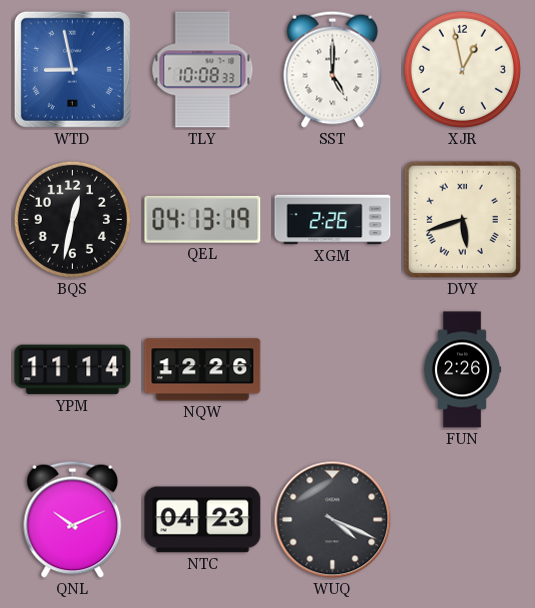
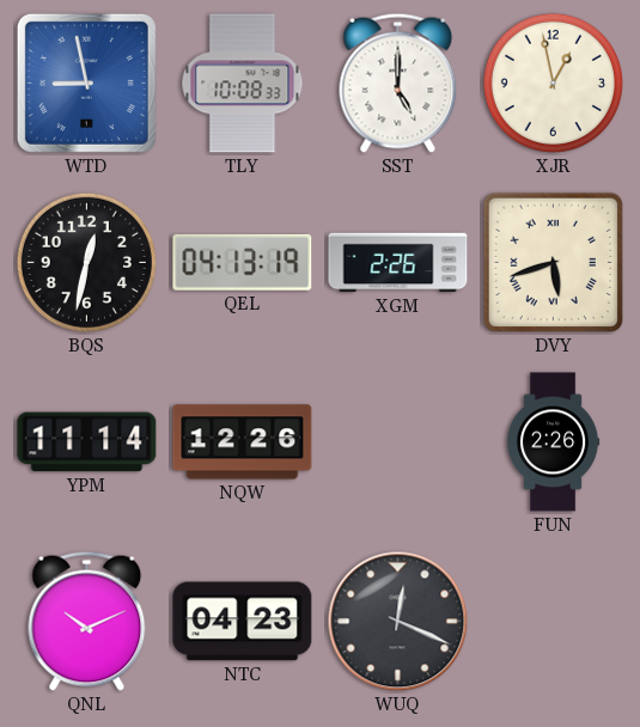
WUQ: 4:19 -> 12:19
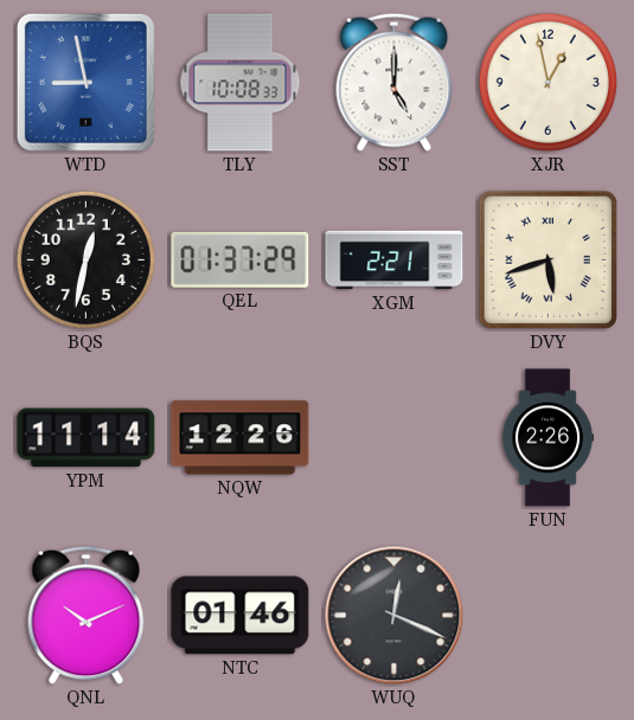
QEL: 04:13 -> 01:37
XGM: 2:26 -> 2:21
NTC: 04:23 -> 01:46
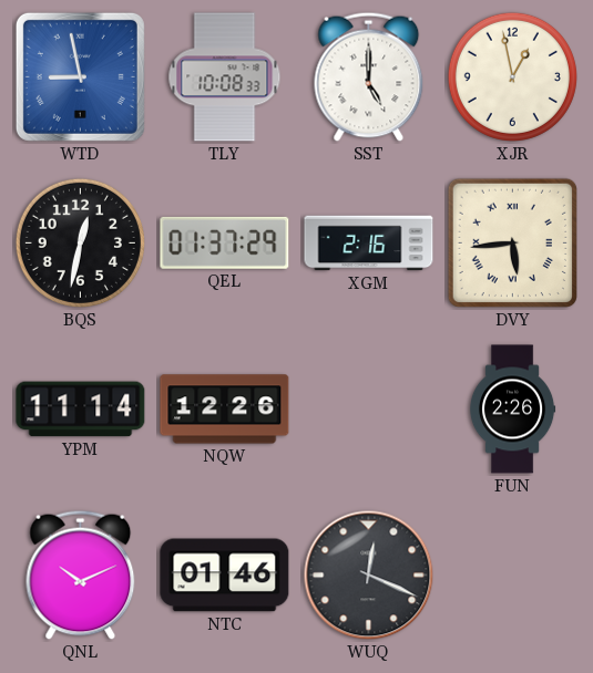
XGM: 2:21 -> 2:16
DVY: 5:42 -> 5:44
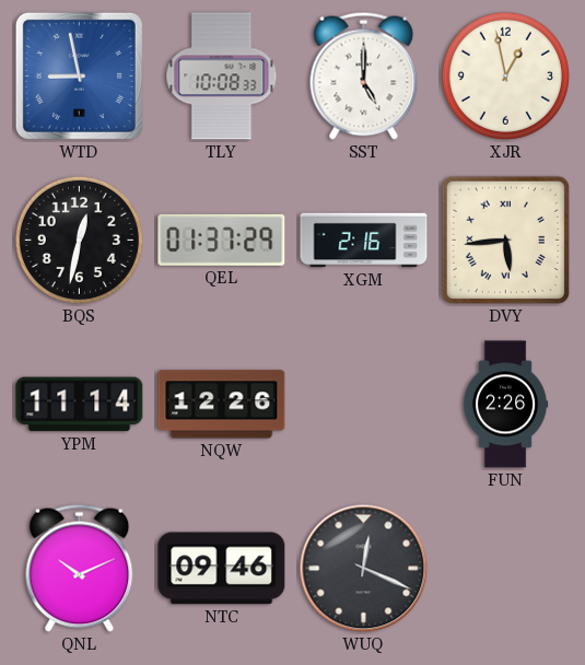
NTC: 01:46 -> 09:46
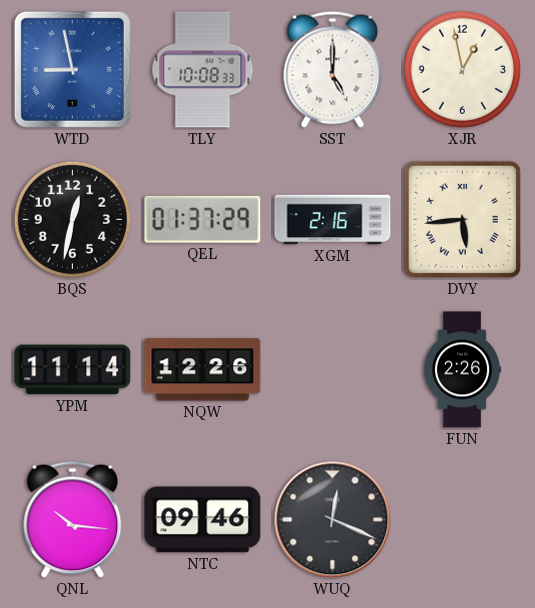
QNL: 10:11 -> 10:16
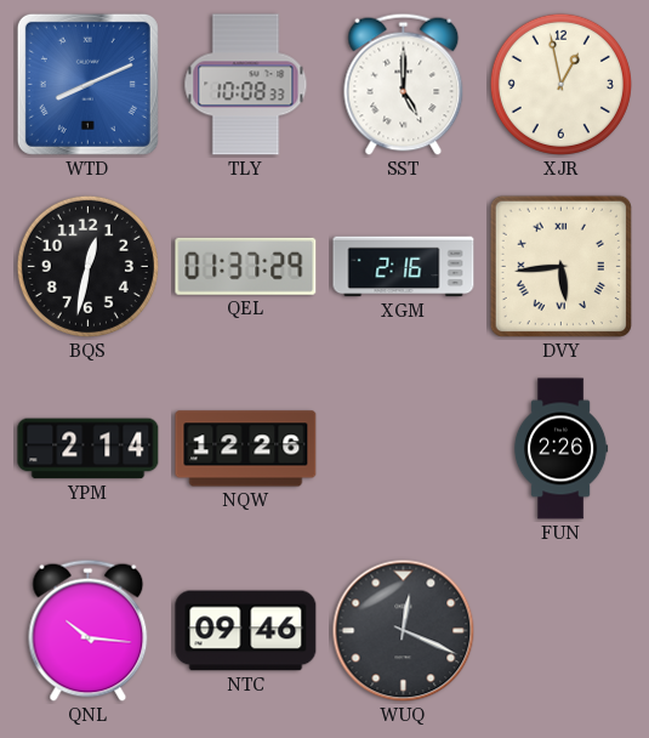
WTD: 8:58 -> 8:11
YPM: 11:14 -> 2:14
